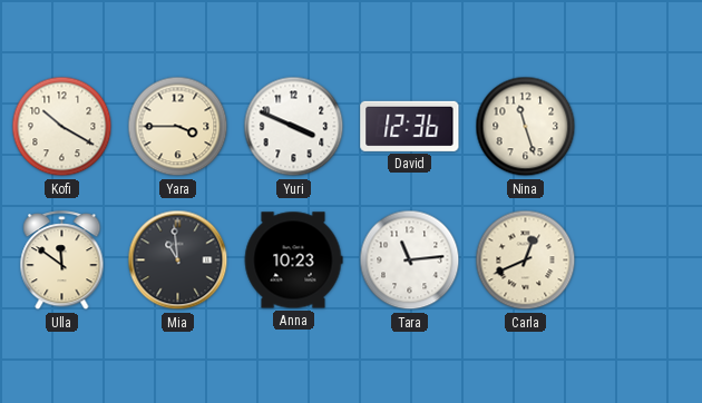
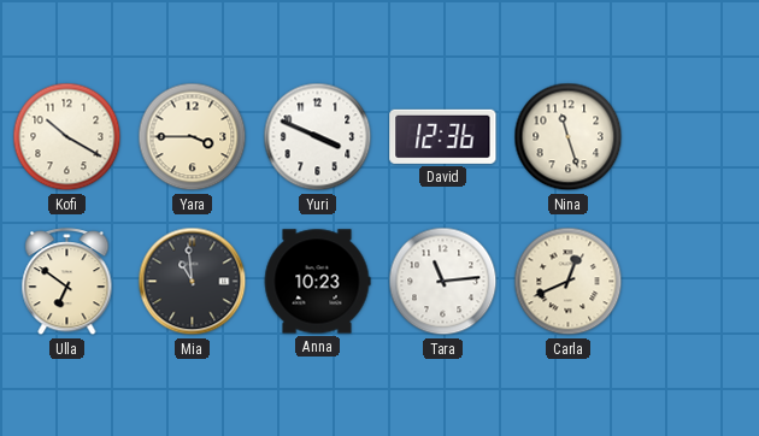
Ulla: 11:51 -> 6:51
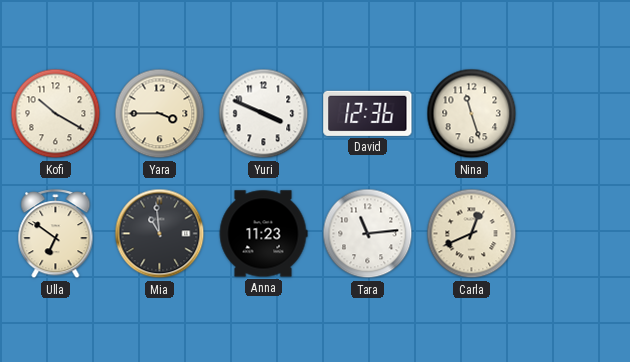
Anna: 10:23 -> 11:23
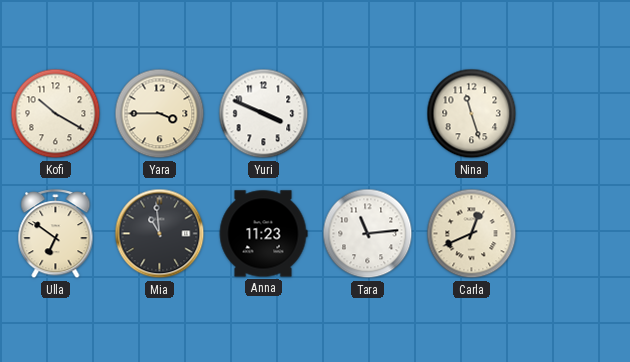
David: 12:36 -> none
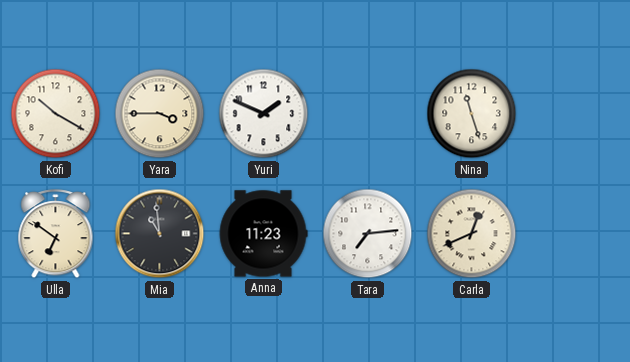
Yuri: 3:49 -> 1:49
Tara: 11:14 -> 7:14
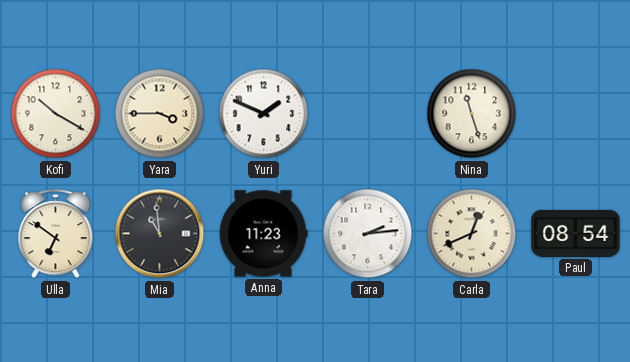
Tara: 7:14 -> 2:14
Paul: none -> 08:54
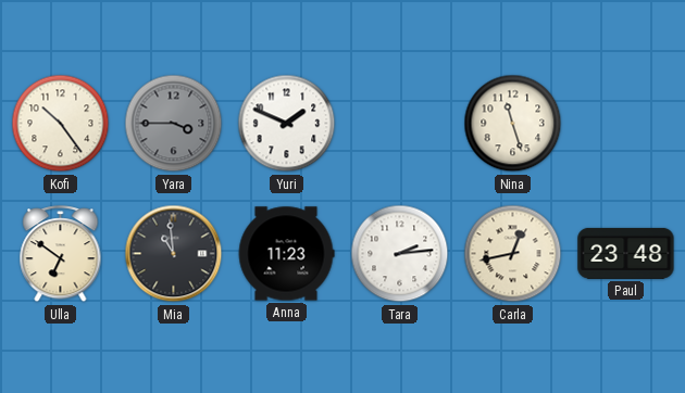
Kofi: 10:20 -> 10:24
Yara dial: cream -> grey
Carla: 12:41 -> 12:43
Paul: 08:54 -> 23:48
